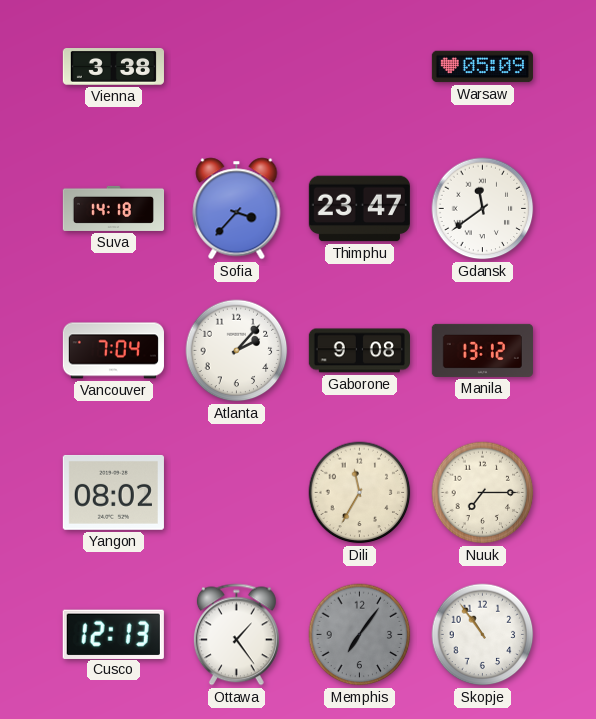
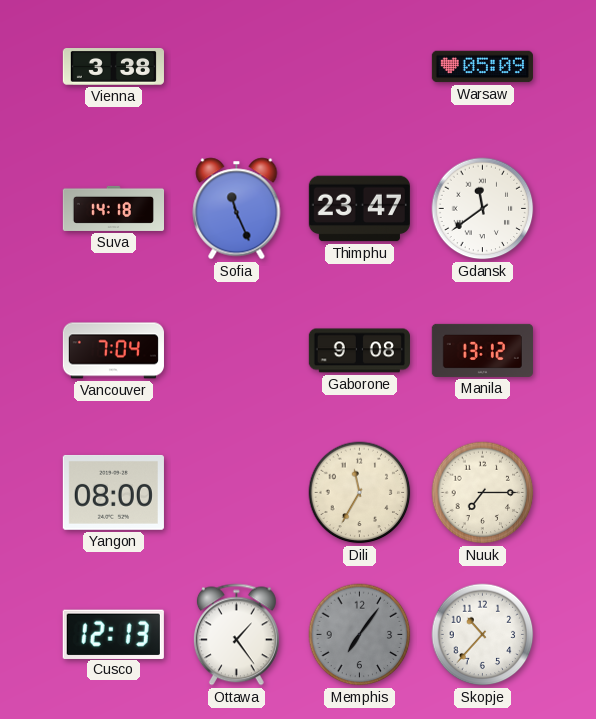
Sofia: 3:37 -> 11:26
Atlanta: 2:07 -> none
Yangon: 08:02 -> 08:00
Skopje: 10:54 -> 10:37
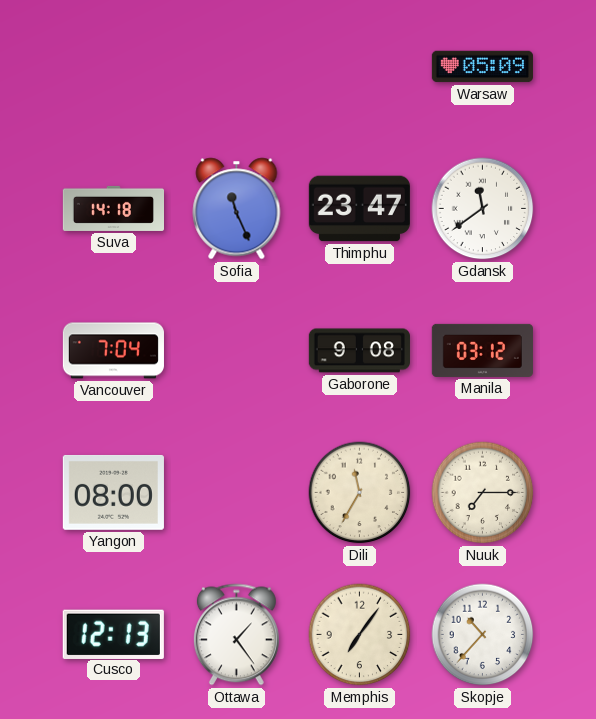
Vienna: 3:38 -> none
Manila: 13:12 -> 03:12
Memphis dial: grey -> cream
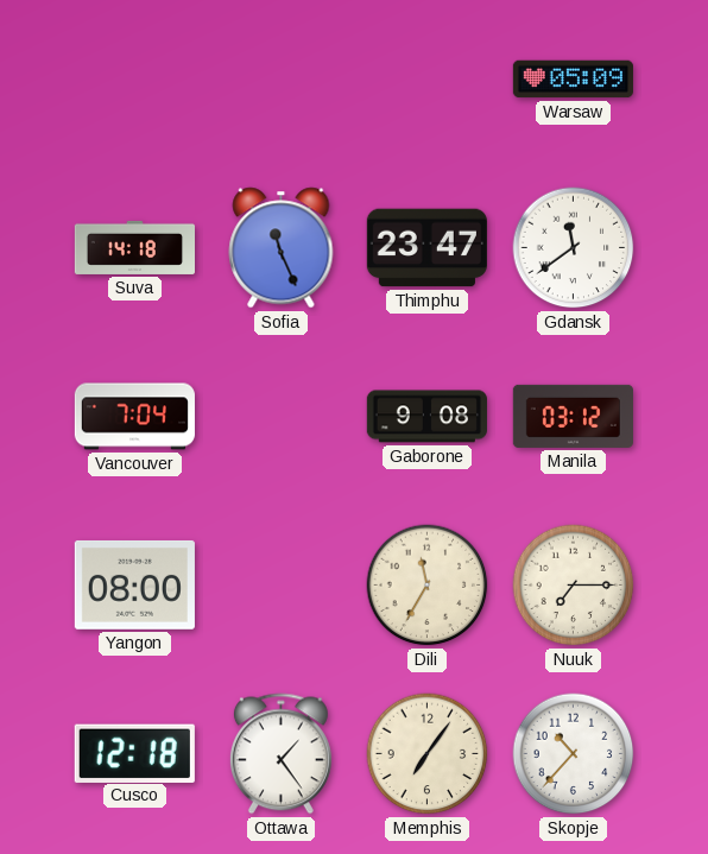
Cusco: 12:13 -> 12:18
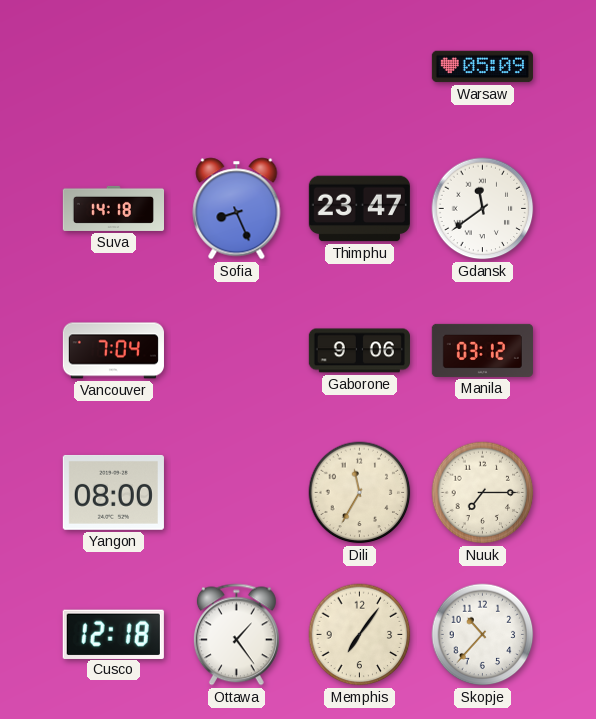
Sofia: 11:26 -> 8:26
Gaborone: 9:08 -> 9:06
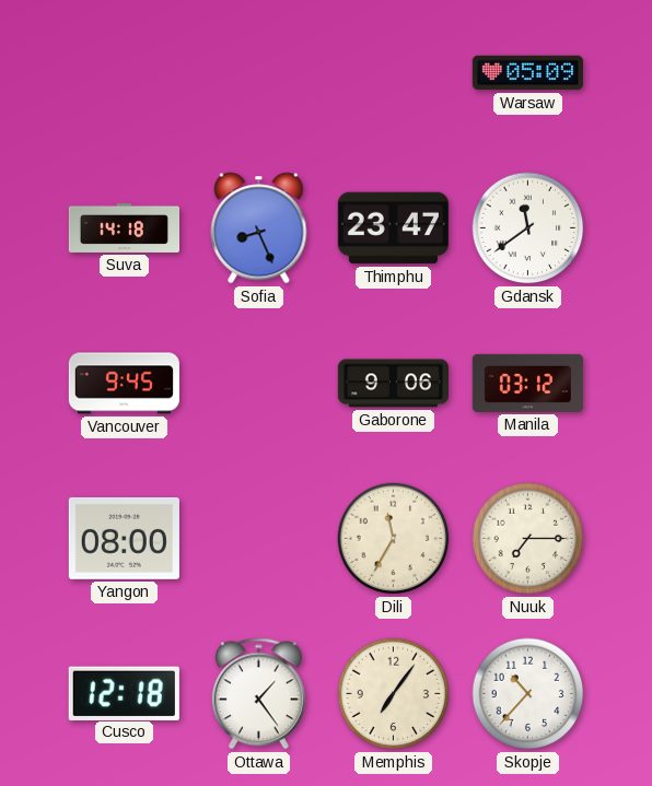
Vancouver: 7:04 -> 9:45
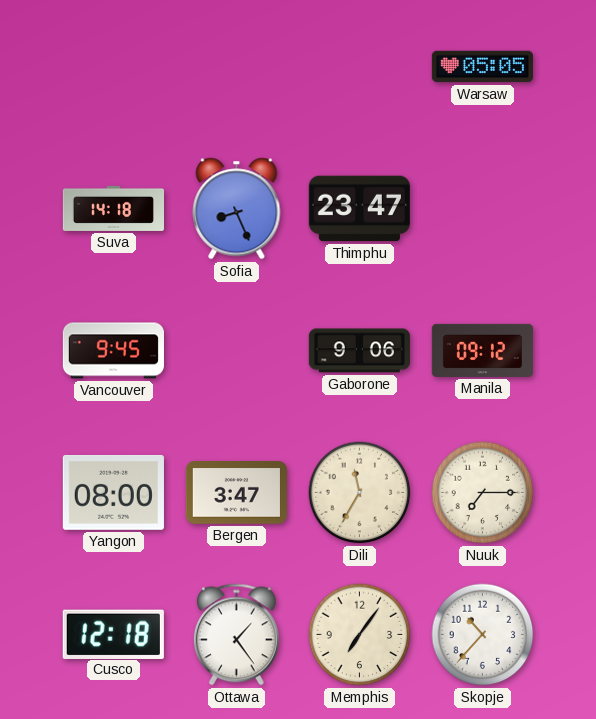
Warsaw: 05:09 -> 05:05
Gdansk: 11:39 -> none
Manila: 03:12 -> 09:12
Bergen: none -> 3:47
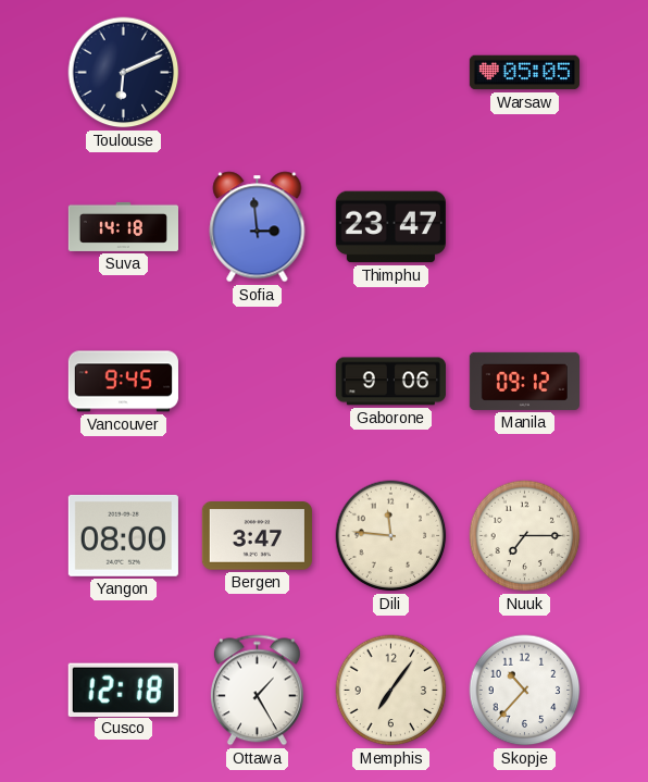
Toulouse: none -> 6:11
Sofia: 8:26 -> 2:59
Dili: 11:35 -> 11:46
Ottawa: 1:24 -> 1:25
